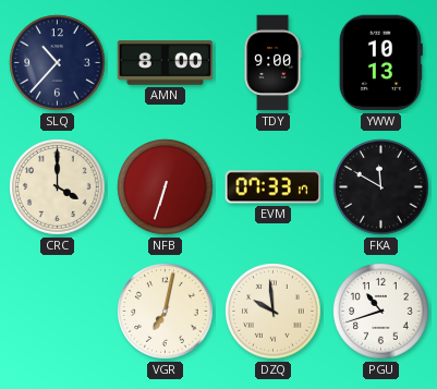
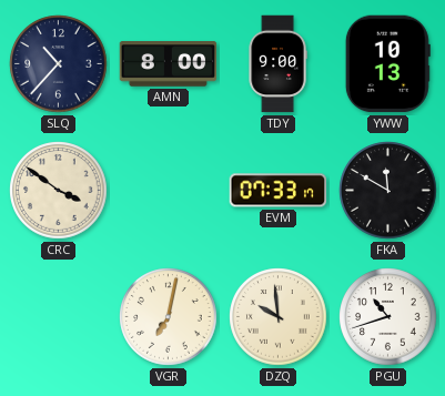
CRC: 4:00 -> 3:51
NFB: 6:33 -> none
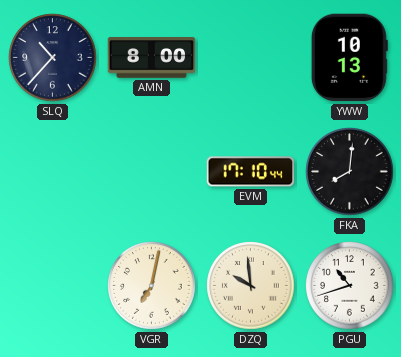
TDY: 9:00 -> none
CRC: 3:51 -> none
EVM: 07:33 -> 17:10
FKA: 11:50 -> 8:01
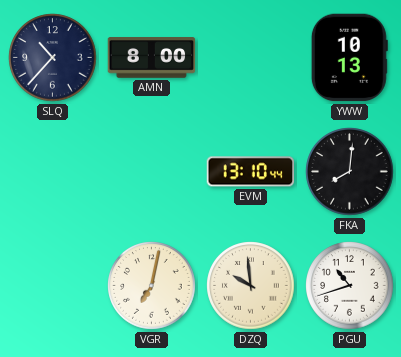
EVM: 17:10 -> 13:10
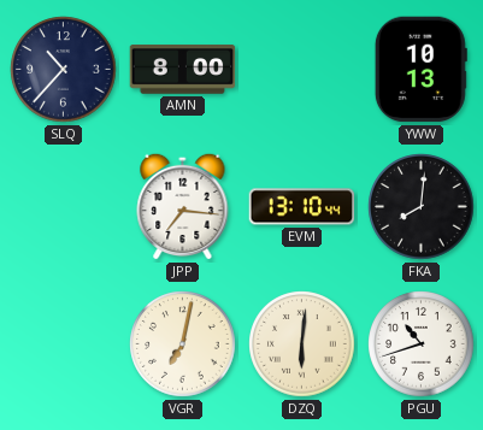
JPP: none -> 7:16
DZQ: 9:59 -> 6:01
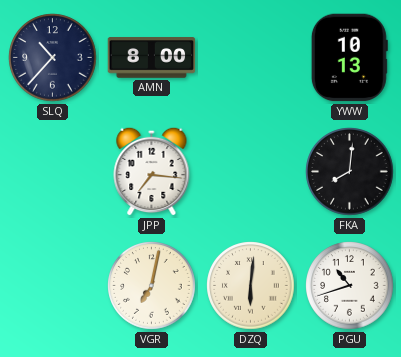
EVM: 13:10 -> none
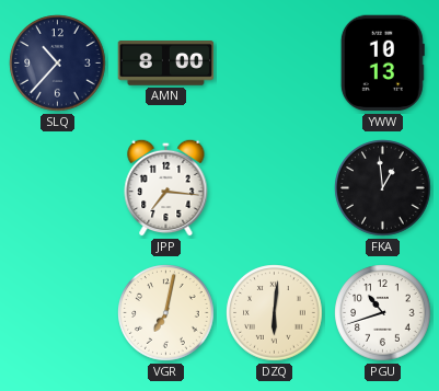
FKA: 8:01 -> 12:59
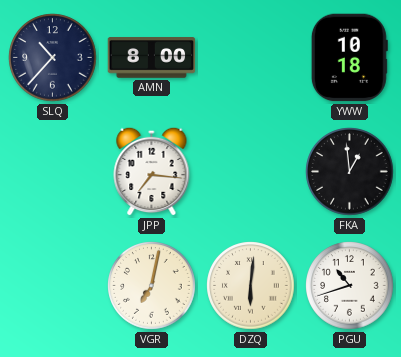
YWW: 10:13 -> 10:18
